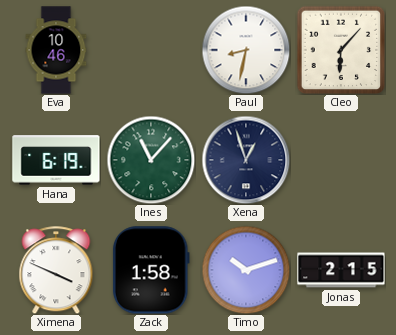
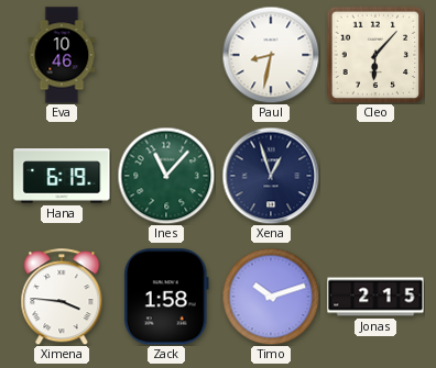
Ximena: 3:49 -> 3:46
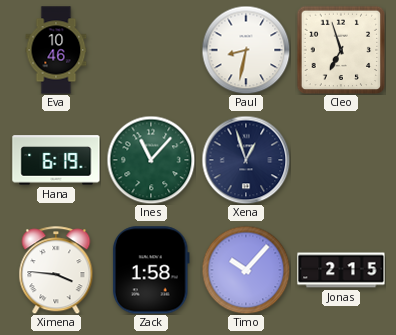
Cleo: 6:07 -> 6:57
Timo: 10:12 -> 10:07
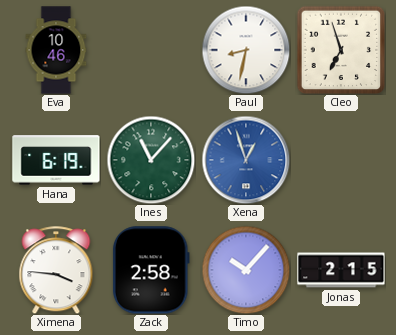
Xena dial: navy -> blue
Zack: 1:58 -> 2:58
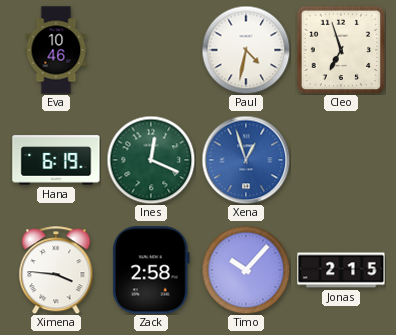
Paul: 8:32 -> 4:32
Ines: 11:07 -> 12:19
